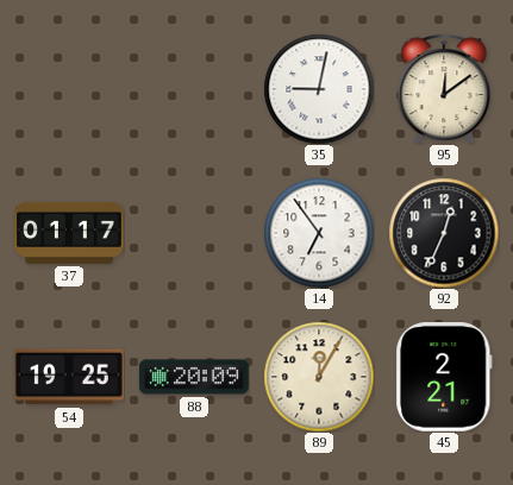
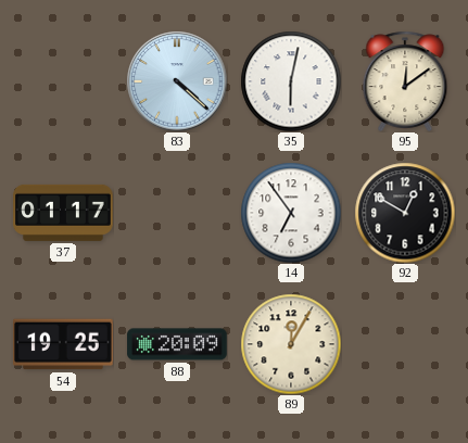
83: none -> 4:22
35: 9:02 -> 6:02
92: 12:34 -> 12:50
45: 2:21 -> none
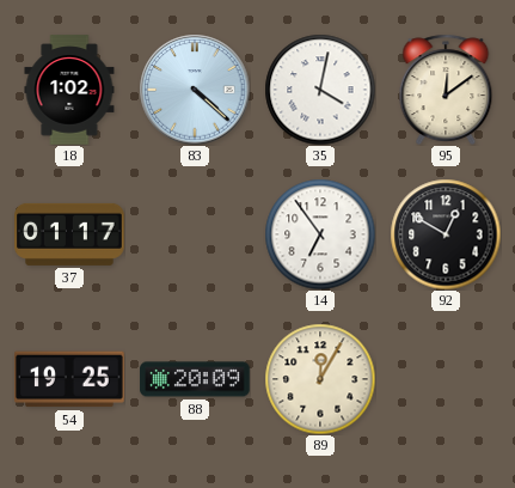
18: none -> 1:02
35: 6:02 -> 4:02
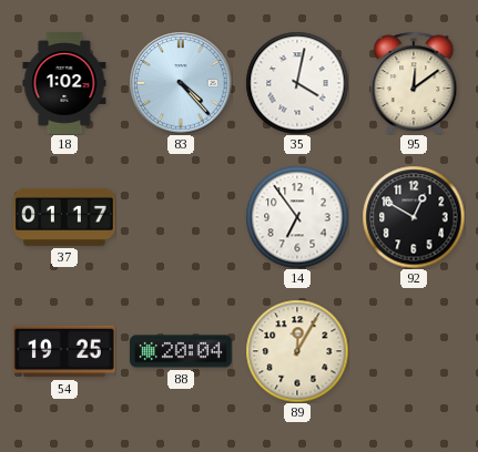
83: 4:22 -> 4:23
88: 20:09 -> 20:04
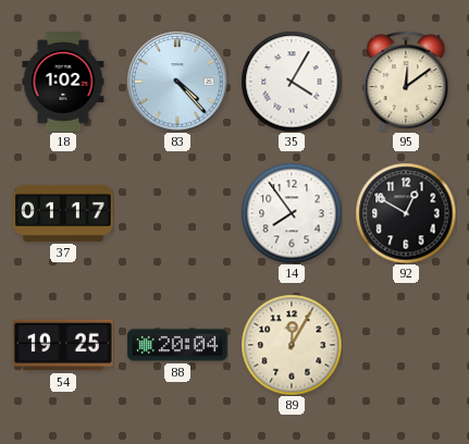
35: 4:02 -> 4:05
14: 6:54 -> 7:54
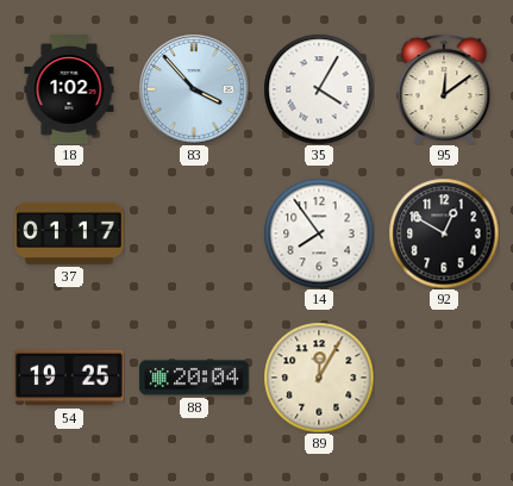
83: 4:23 -> 3:53
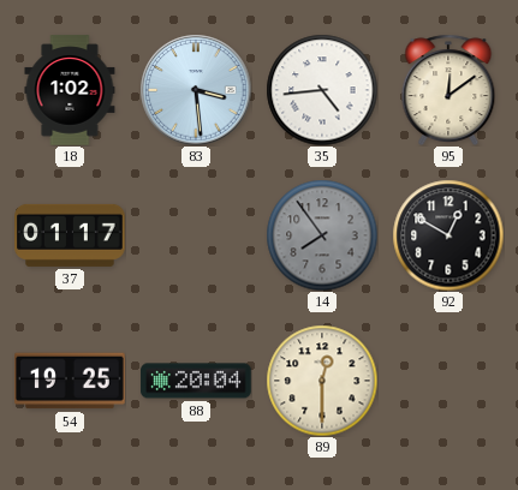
83: 3:53 -> 3:29
35: 4:05 -> 4:44
14 dial: white -> grey
89: 12:05 -> 12:30
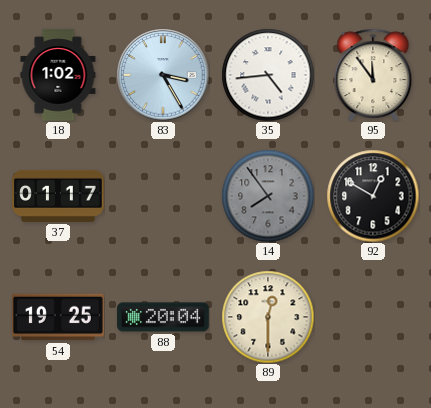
83: 3:29 -> 3:25
95: 12:09 -> 11:54
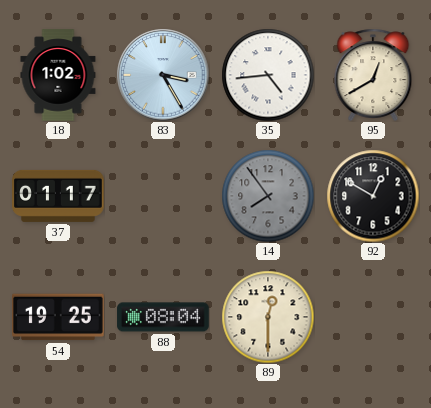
95: 11:54 -> 12:40
88: 20:04 -> 08:04
